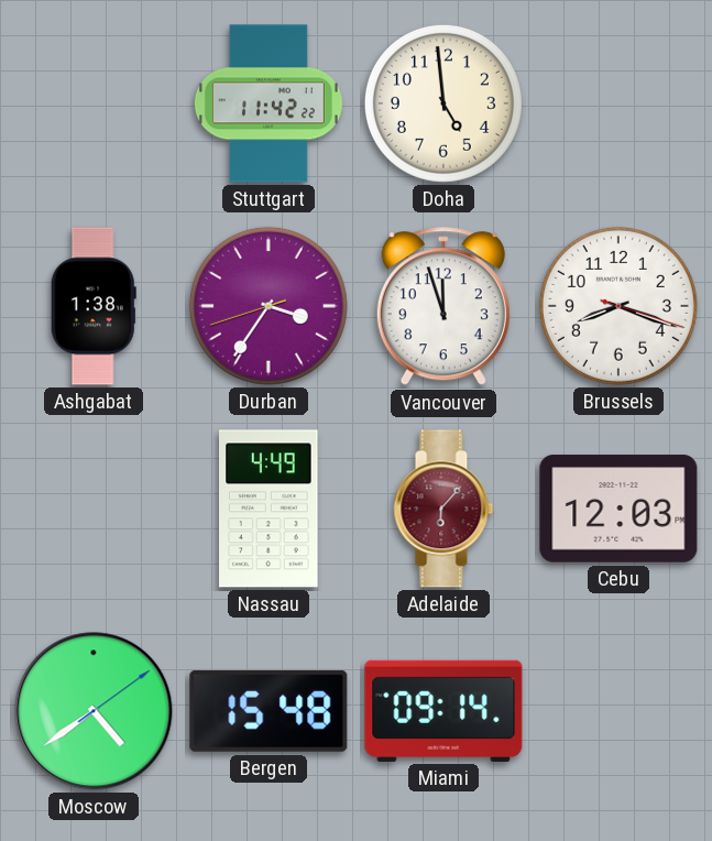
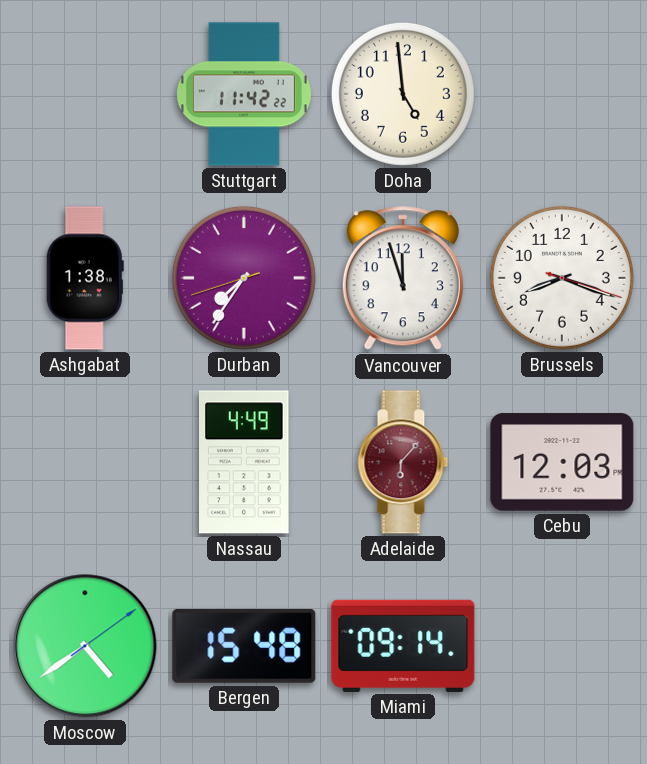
Durban: 3:35 -> 7:35
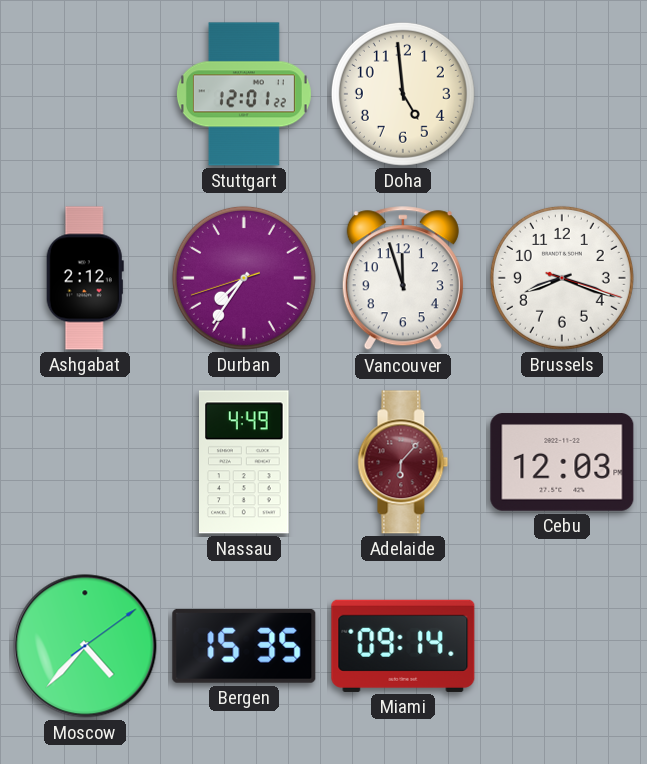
Stuttgart: 11:42 -> 12:01
Ashgabat: 1:38 -> 2:12
Moscow: 4:39 -> 4:37
Bergen: 15:48 -> 15:35
